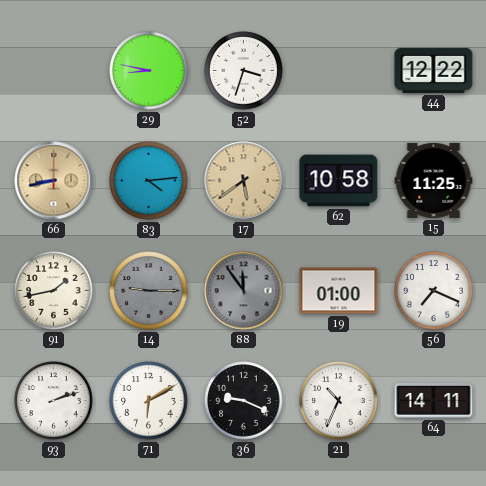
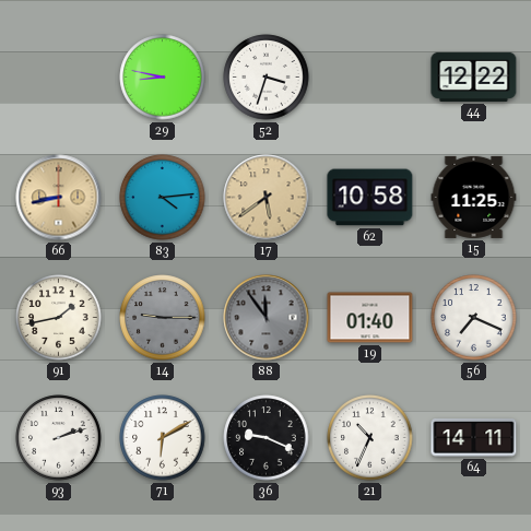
19: 01:00 -> 01:40
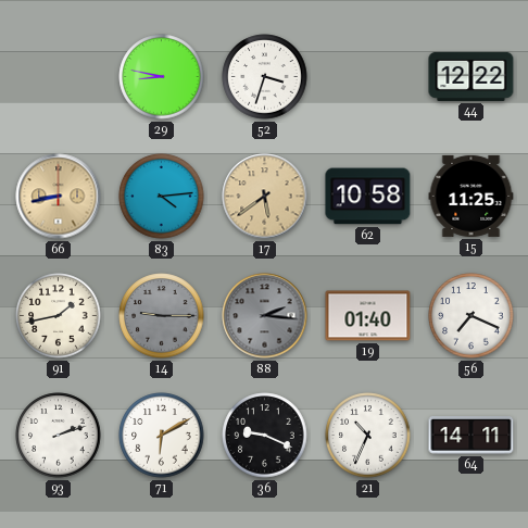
88: 11:54 -> 2:16
